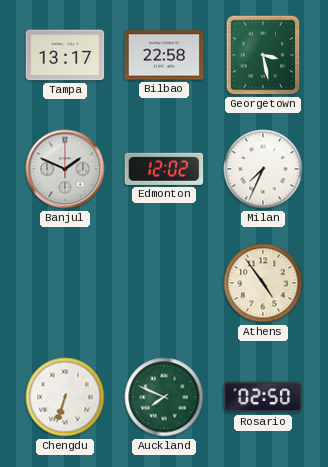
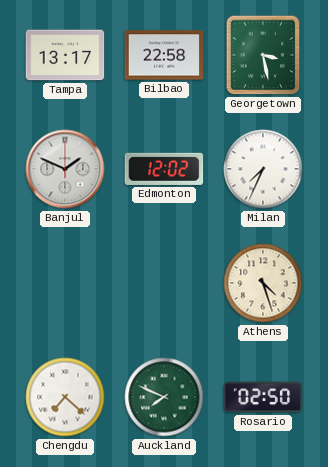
Athens: 4:54 -> 4:27
Chengdu: 6:33 -> 7:22
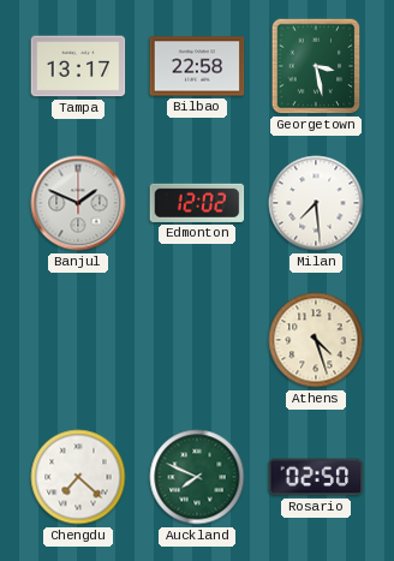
Milan: 7:34 -> 7:29
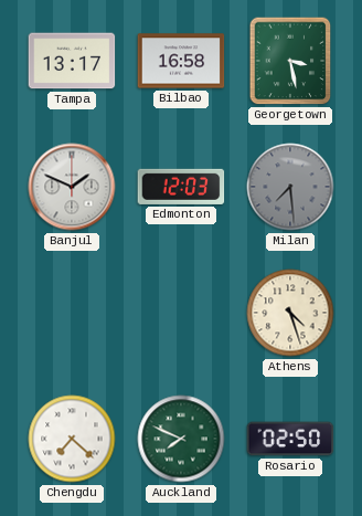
Bilbao: 22:58 -> 16:58
Edmonton: 12:02 -> 12:03
Milan dial: white -> grey
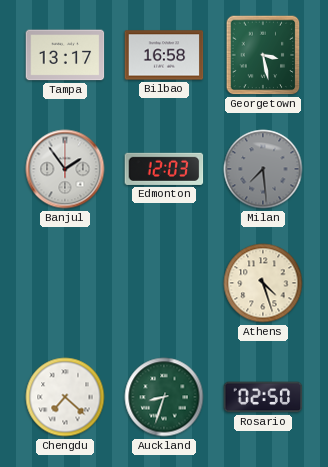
Banjul: 1:49 -> 1:54
Auckland: 7:49 -> 8:33
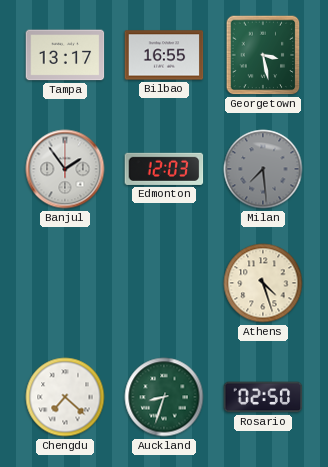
Bilbao: 16:58 -> 16:55
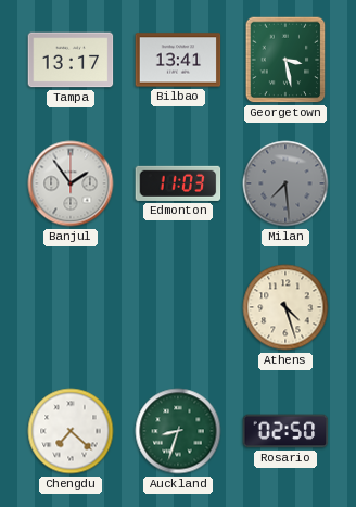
Bilbao: 16:55 -> 13:41
Edmonton: 12:03 -> 11:03
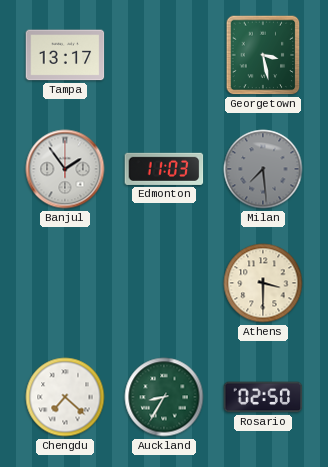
Bilbao: 13:41 -> none
Athens: 4:27 -> 3:30
Auckland: 8:33 -> 8:35
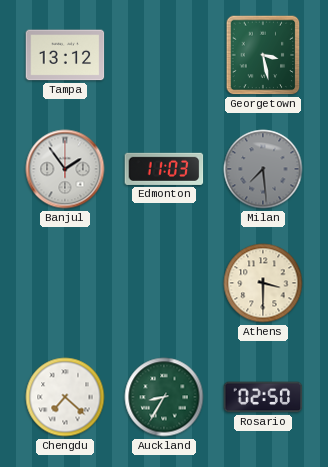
Tampa: 13:17 -> 13:12
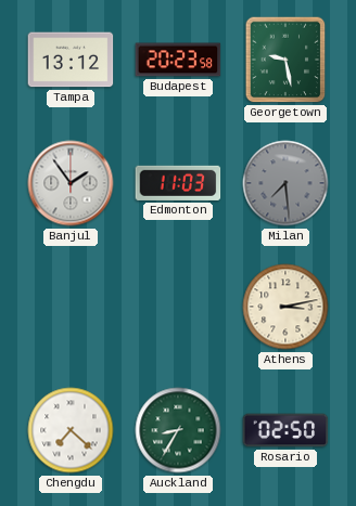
Budapest: none -> 20:23
Georgetown: 3:28 -> 9:28
Athens: 3:30 -> 3:13
